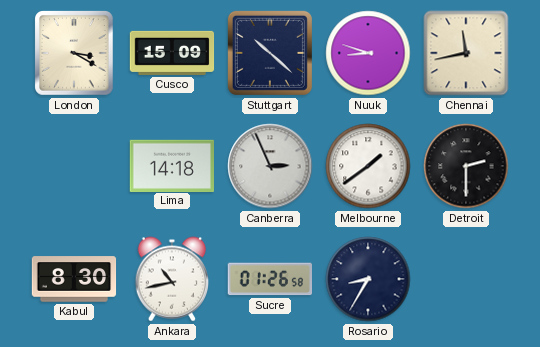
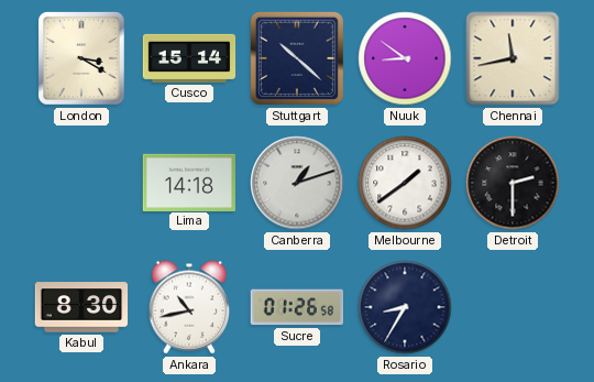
Cusco: 15:09 -> 15:14
Nuuk: 8:48 -> 8:51
Canberra: 2:56 -> 1:12
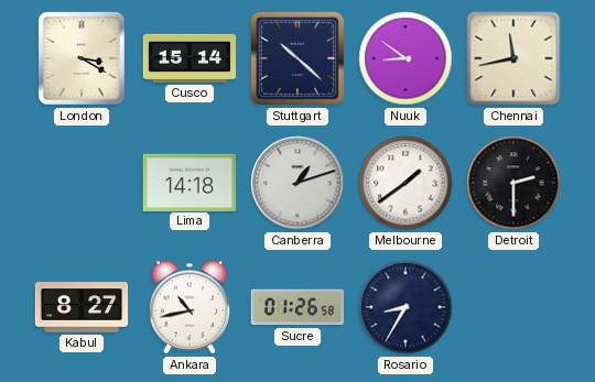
Kabul: 8:30 -> 8:27
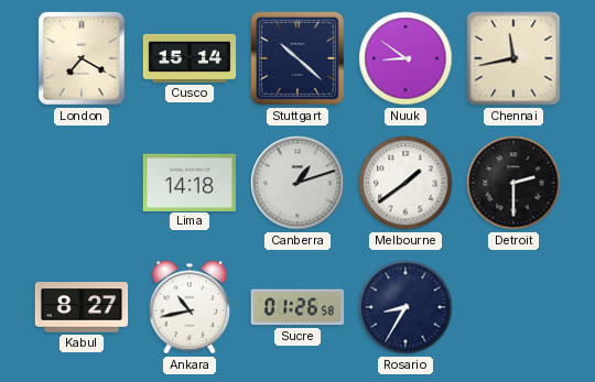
London: 3:20 -> 7:20
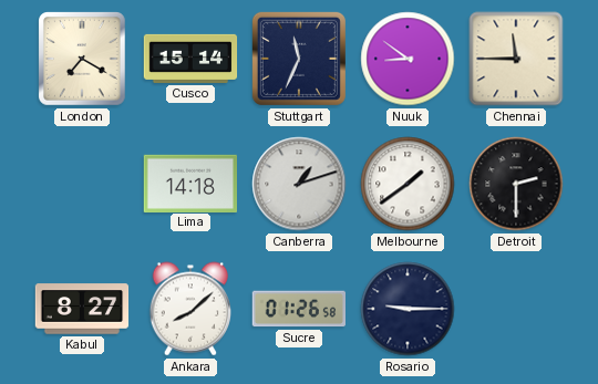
Stuttgart: 10:22 -> 11:34
Chennai: 11:43 -> 11:45
Ankara: 10:43 -> 8:08
Rosario: 8:35 -> 9:15
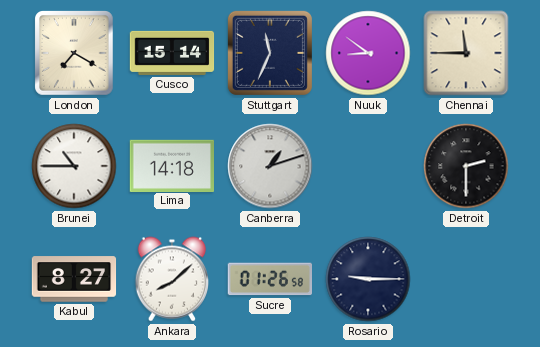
Brunei: none -> 10:45
Melbourne: 1:39 -> none
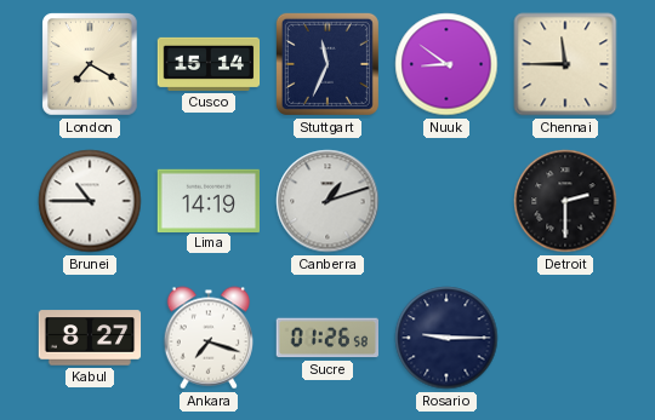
Lima: 14:18 -> 14:19
Ankara: 8:08 -> 7:18
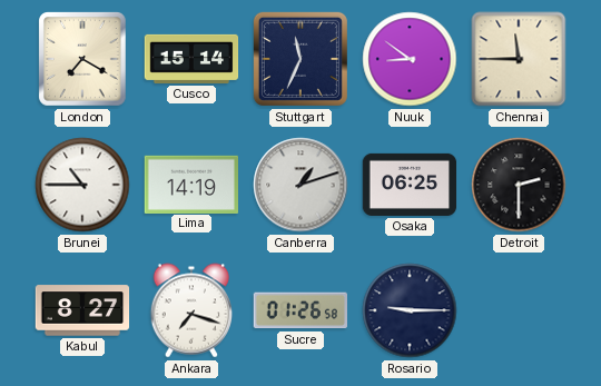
Osaka: none -> 06:25
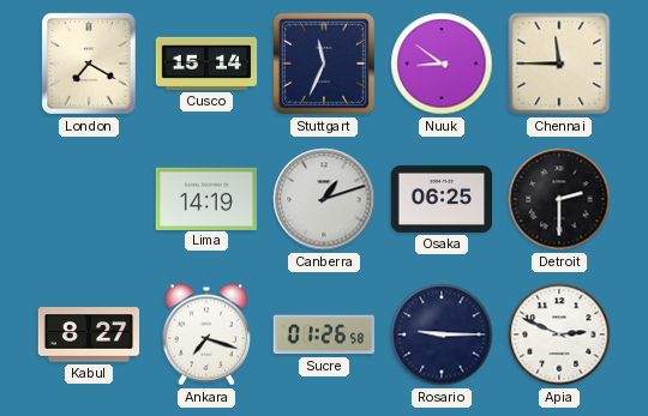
Brunei: 10:45 -> none
Apia: none -> 2:49
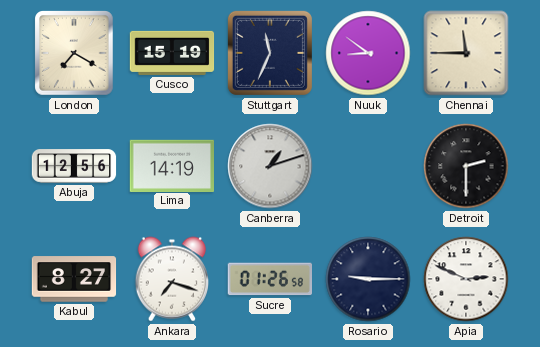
Cusco: 15:14 -> 15:19
Abuja: none -> 12:56
Osaka: 06:25 -> none
